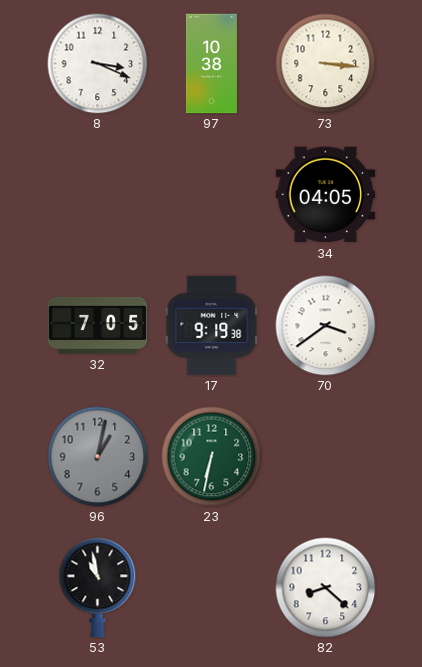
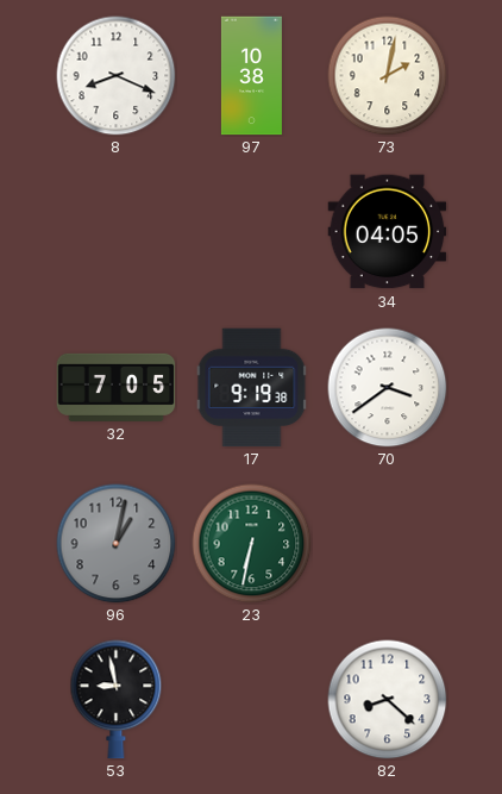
8: 3:19 -> 8:19
73: 3:16 -> 2:02
53: 10:58 -> 8:58
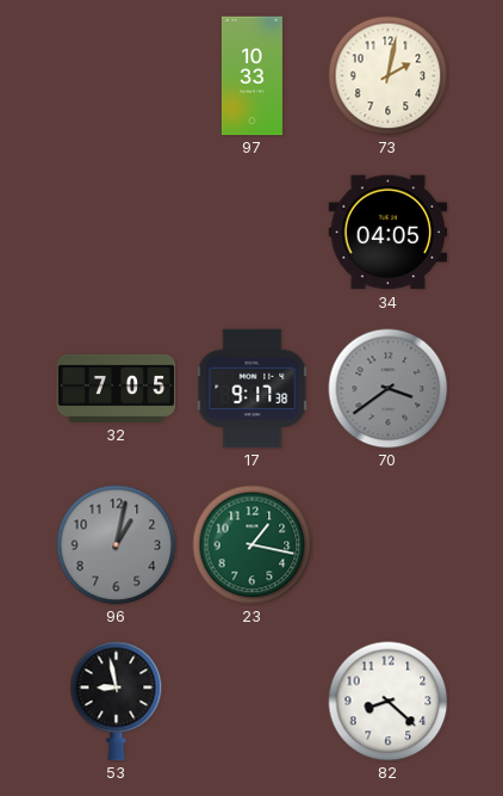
8: 8:19 -> none
97: 10:38 -> 10:33
17: 9:19 -> 9:17
70 dial: white -> grey
23: 6:32 -> 1:17
